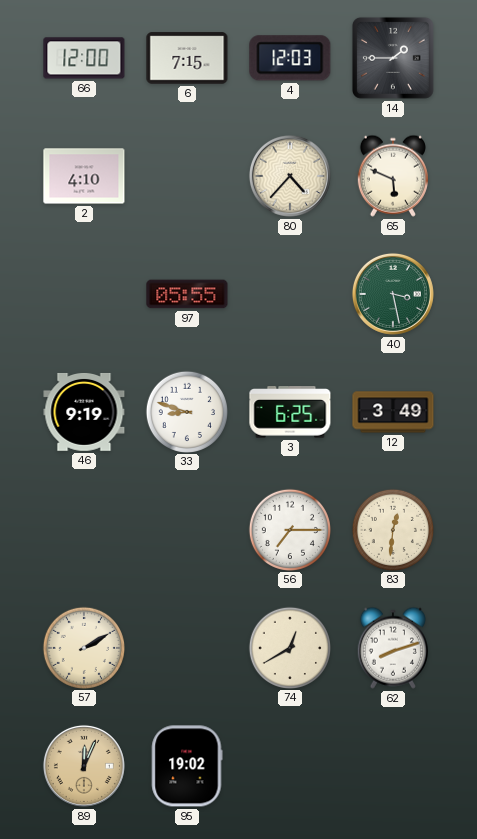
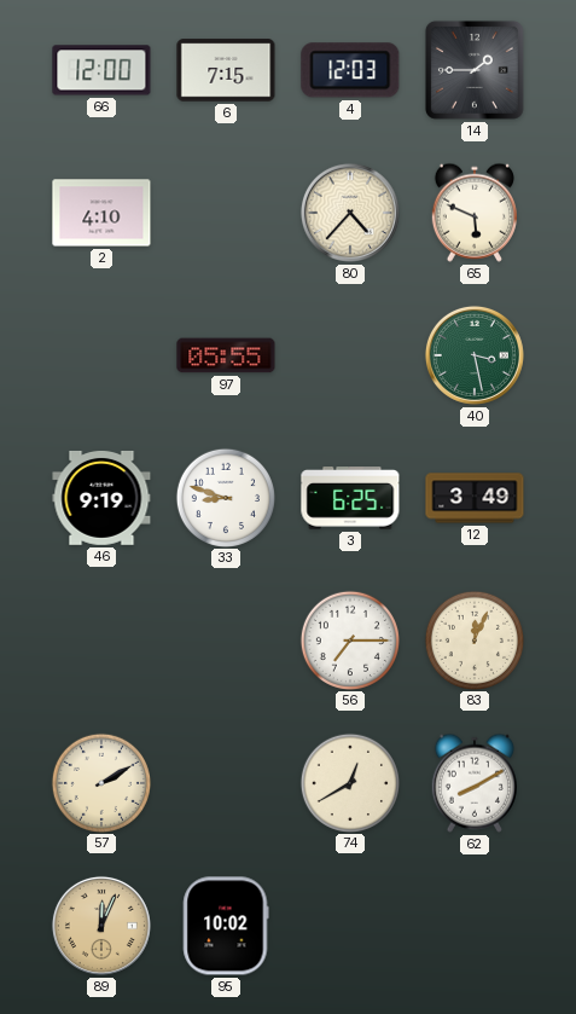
83: 12:31 -> 12:04
62: 8:12 -> 8:10
95: 19:02 -> 10:02
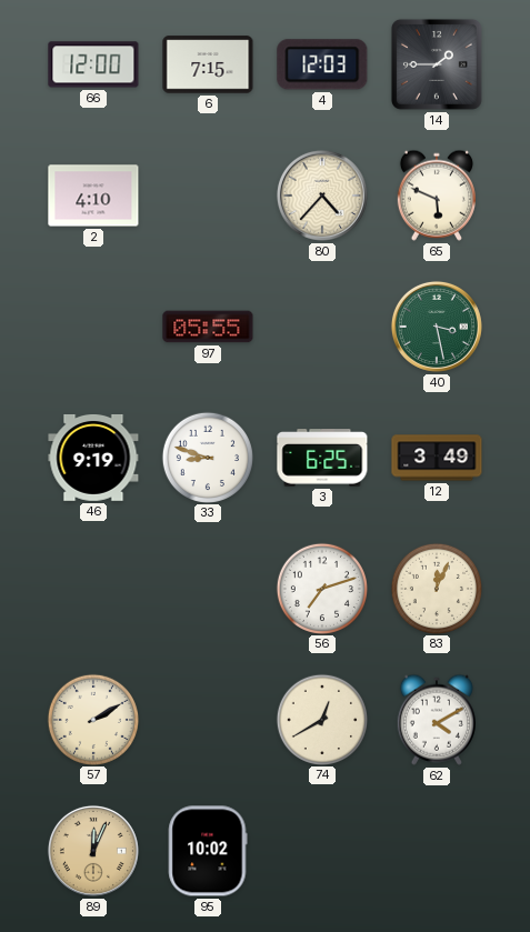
56: 7:15 -> 7:12
62: 8:10 -> 4:10
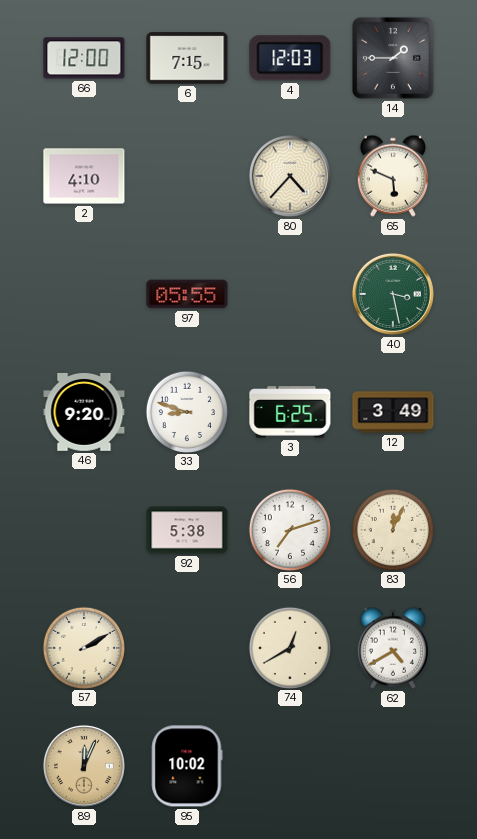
46: 9:19 -> 9:20
92: none -> 5:38
62: 4:10 -> 4:40
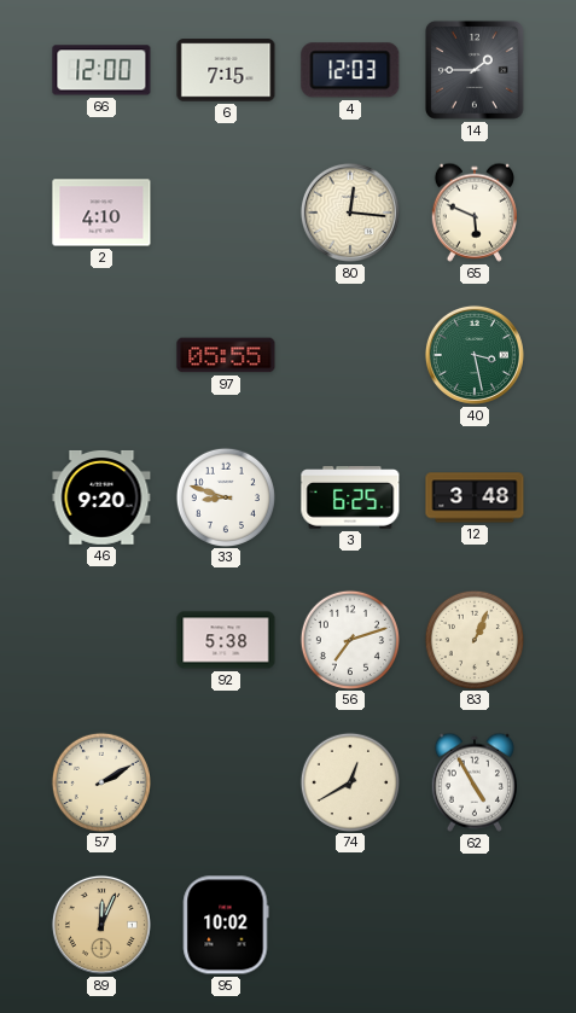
80: 4:37 -> 12:16
12: 3:49 -> 3:48
83: 12:04 -> 1:04
62: 4:40 -> 4:55
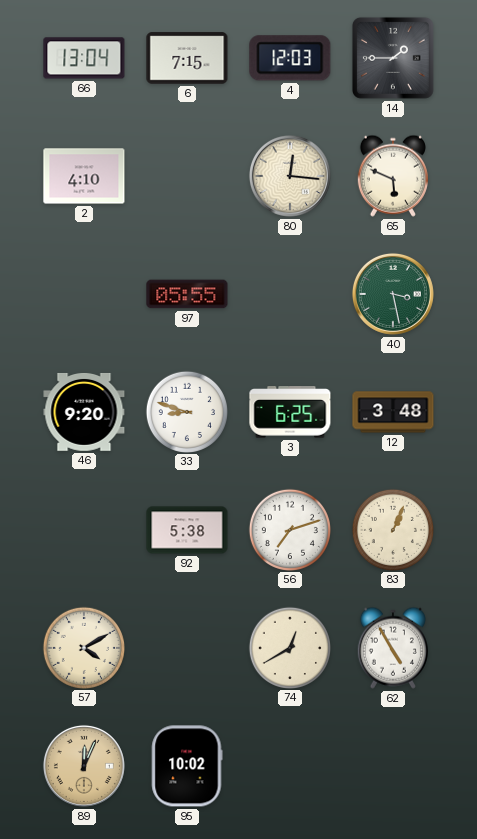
66: 12:00 -> 13:04
57: 2:10 -> 4:10
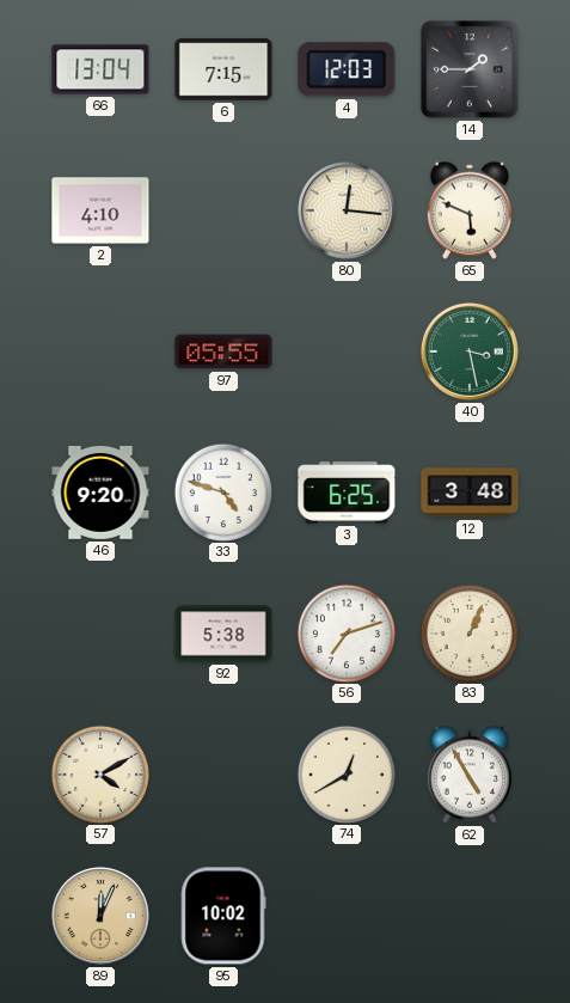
33: 8:48 -> 4:48
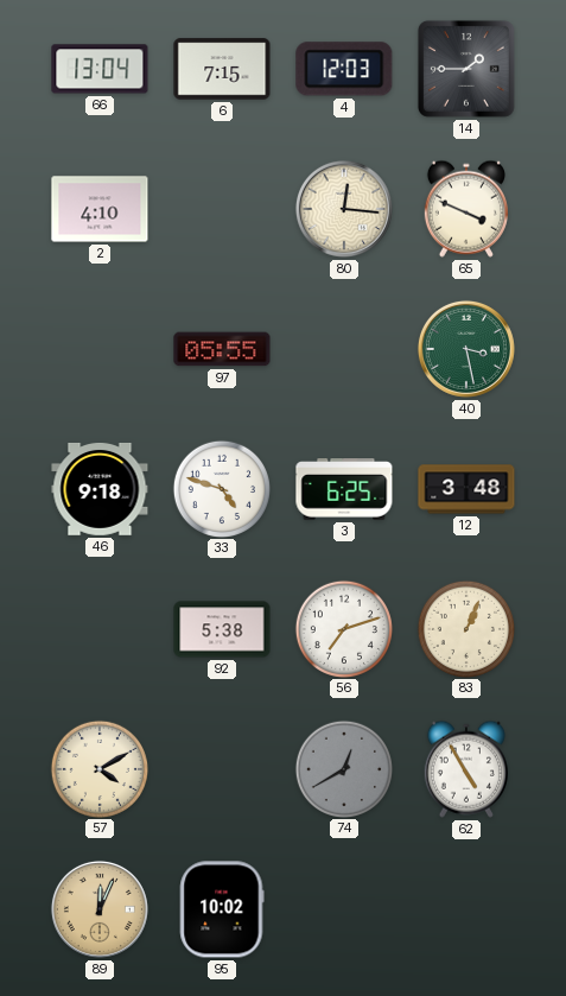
65: 5:49 -> 3:49
46: 9:20 -> 9:18
74 dial: cream -> grey
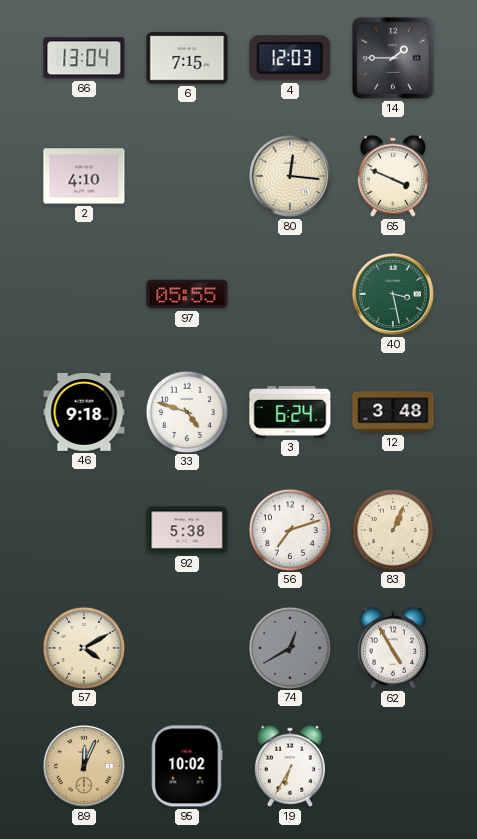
3: 6:25 -> 6:24
19: none -> 6:35
